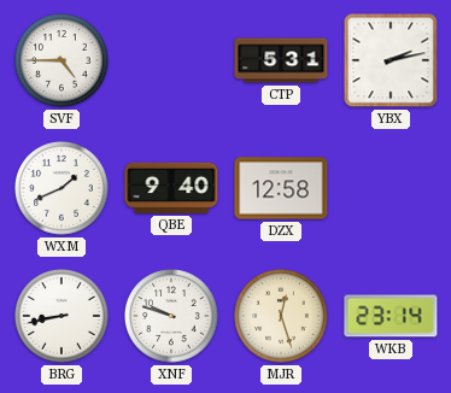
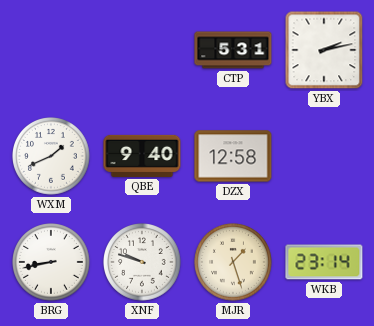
SVF: 4:45 -> none
MJR: 12:27 -> 1:27
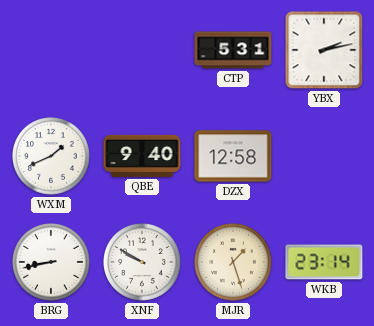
XNF: 9:48 -> 9:50
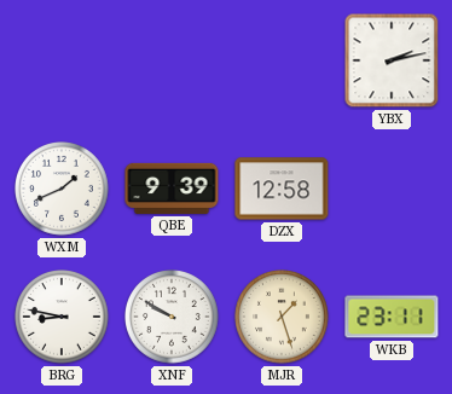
CTP: 5:31 -> none
QBE: 9:40 -> 9:39
BRG: 8:43 -> 8:47
WKB: 23:14 -> 23:11
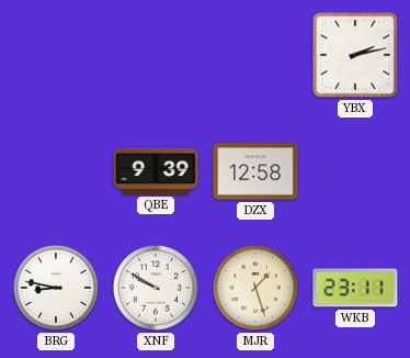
WXM: 1:41 -> none
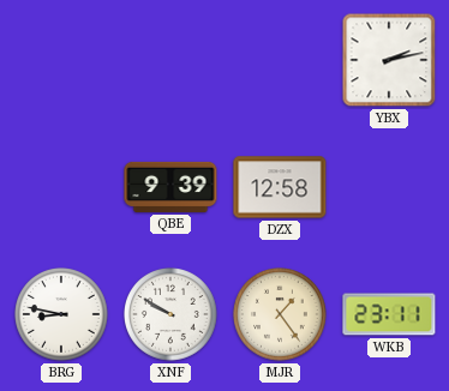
MJR: 1:27 -> 1:24
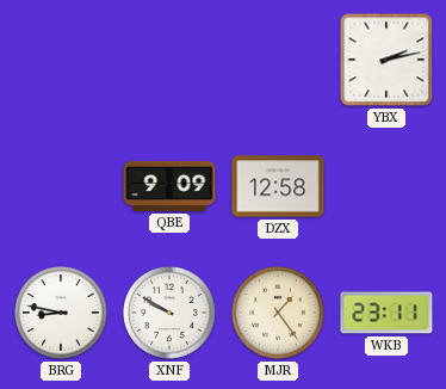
QBE: 9:39 -> 9:09
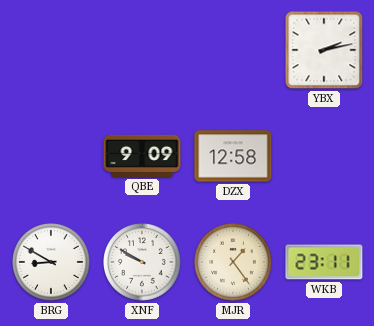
BRG: 8:47 -> 8:50
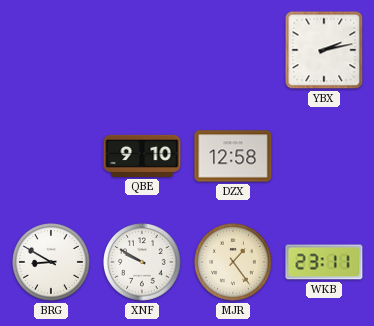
QBE: 9:09 -> 9:10
